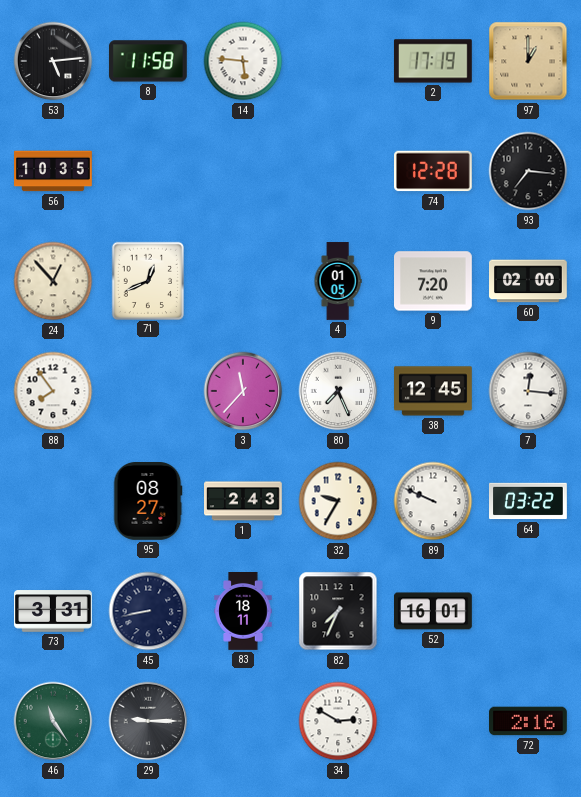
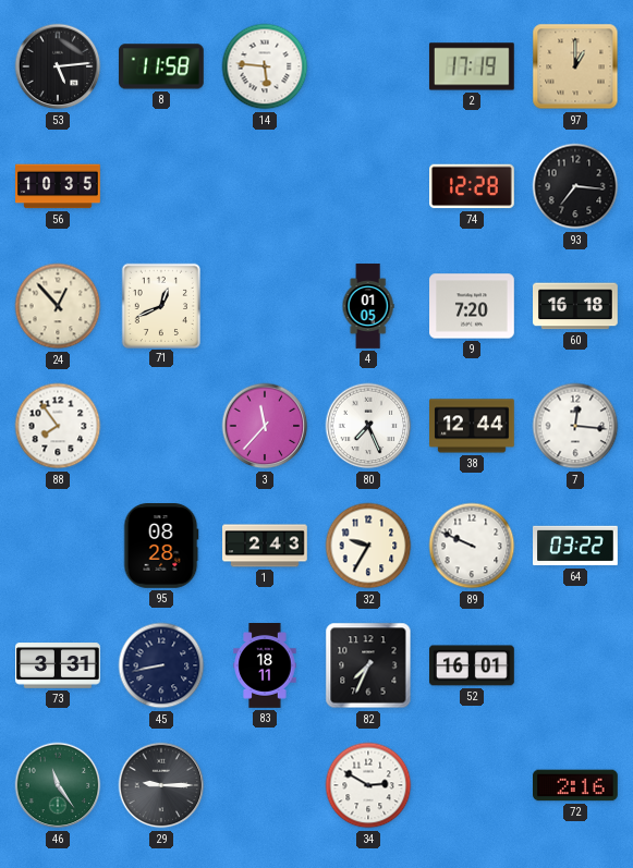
60: 02:00 -> 16:18
38: 12:45 -> 12:44
95: 08:27 -> 08:28
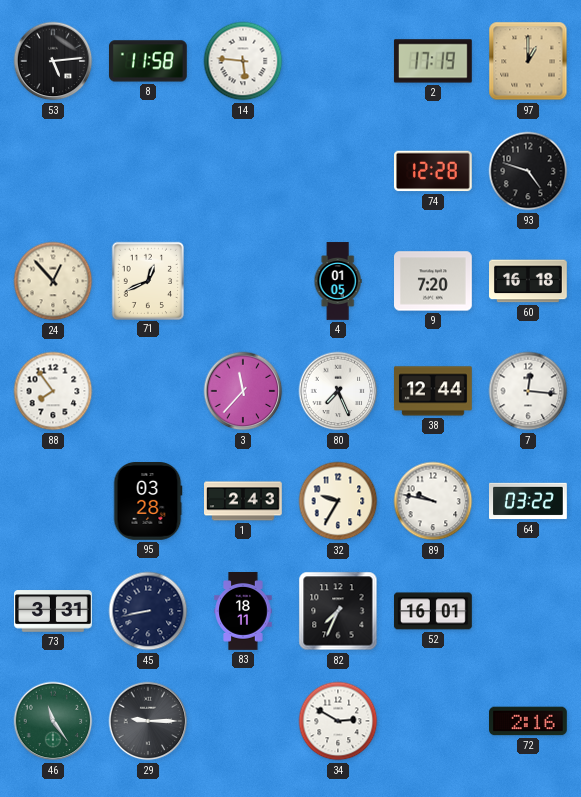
56: 10:35 -> none
93: 7:16 -> 4:48
95: 08:28 -> 03:28
89: 9:49 -> 9:47
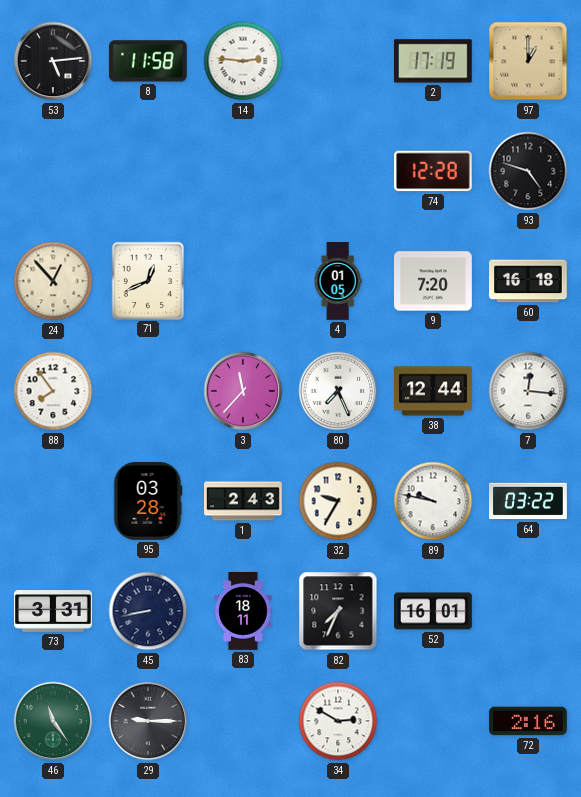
14: 5:46 -> 2:46
